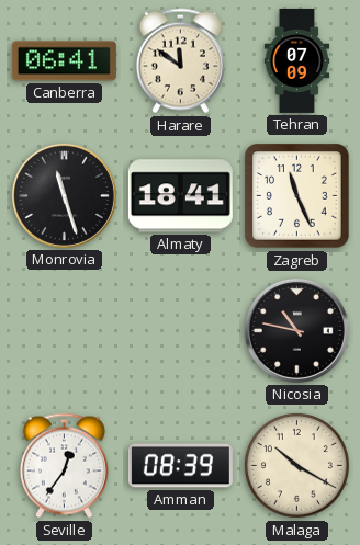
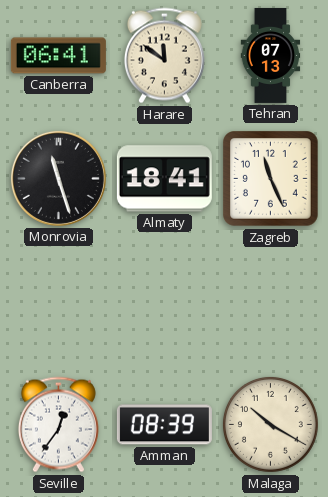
Tehran: 07:09 -> 07:13
Nicosia: 10:47 -> none
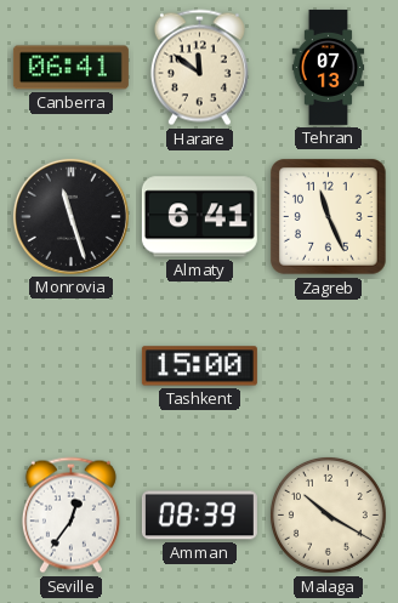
Almaty: 18:41 -> 6:41
Tashkent: none -> 15:00
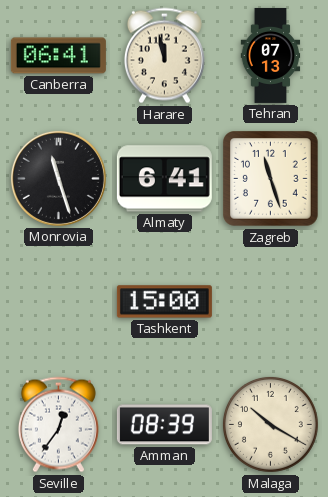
Harare: 11:51 -> 11:58
Zagreb: 11:26 -> 11:27
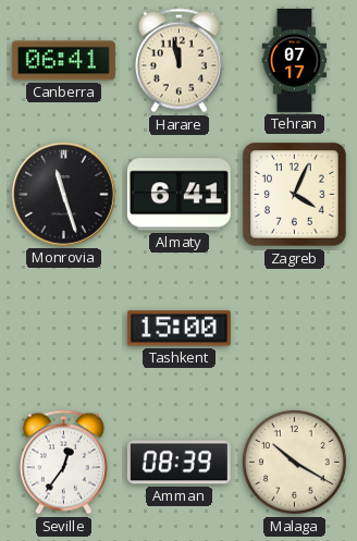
Tehran: 07:13 -> 07:17
Zagreb: 11:27 -> 4:04
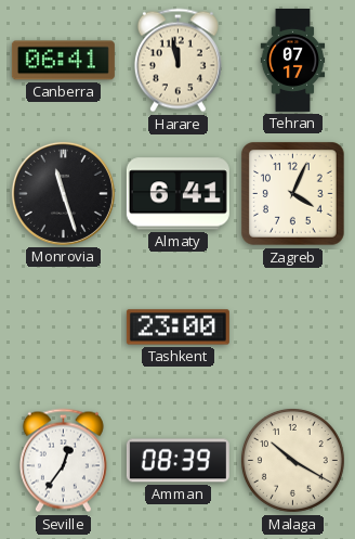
Tashkent: 15:00 -> 23:00
